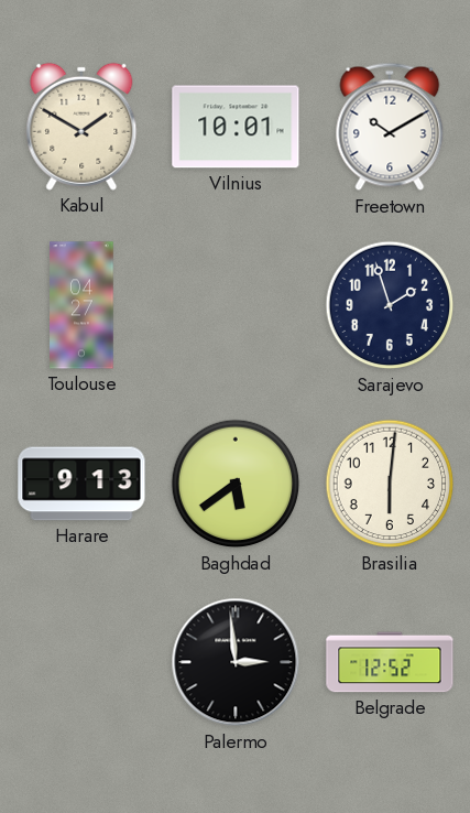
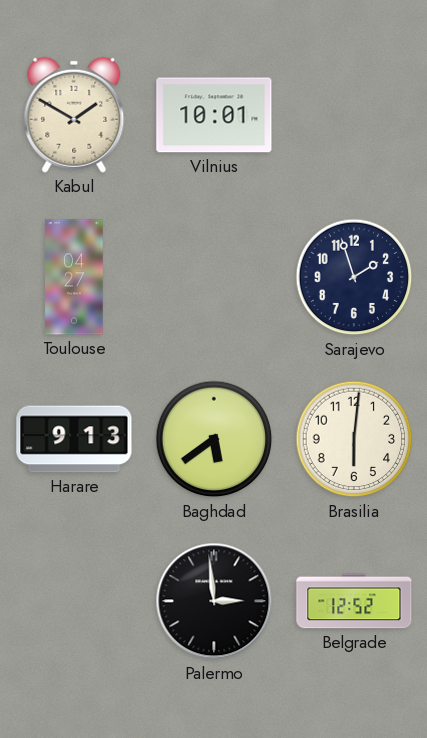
Freetown: 10:10 -> none
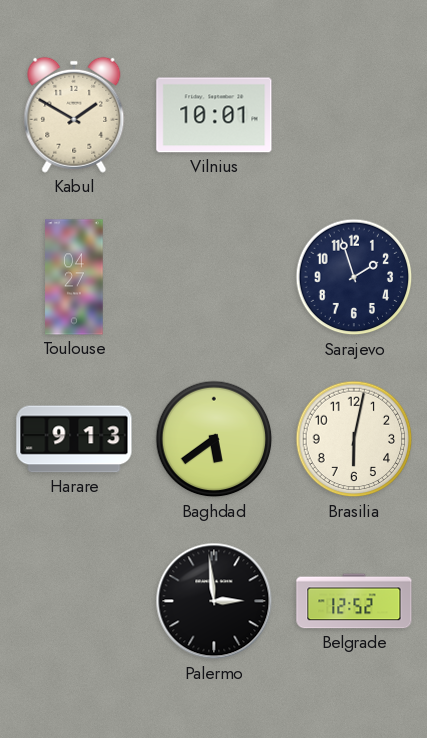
Brasilia: 6:01 -> 6:02
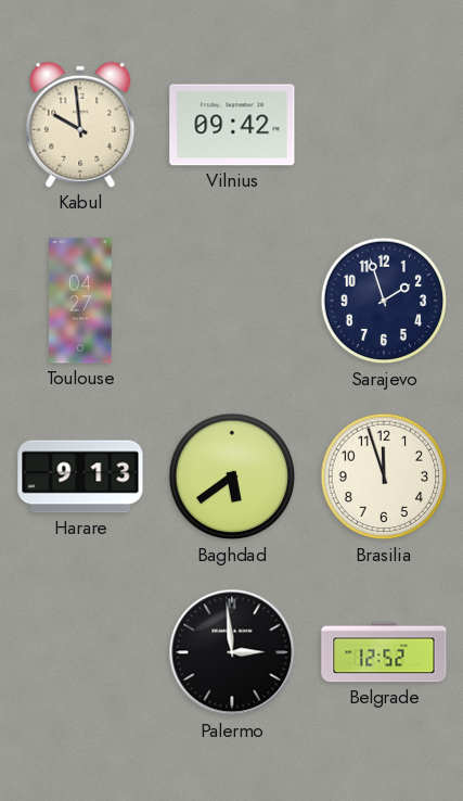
Kabul: 1:50 -> 9:59
Vilnius: 10:01 -> 09:42
Brasilia: 6:02 -> 11:57
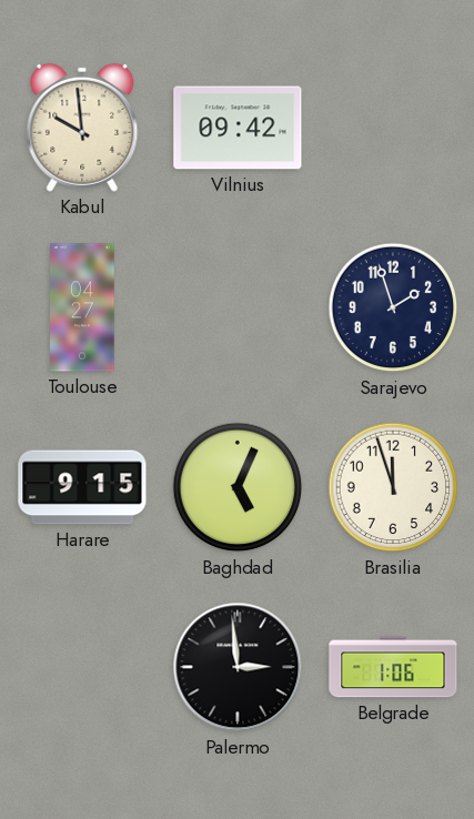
Harare: 9:13 -> 9:15
Baghdad: 5:39 -> 5:04
Belgrade: 12:52 -> 1:06
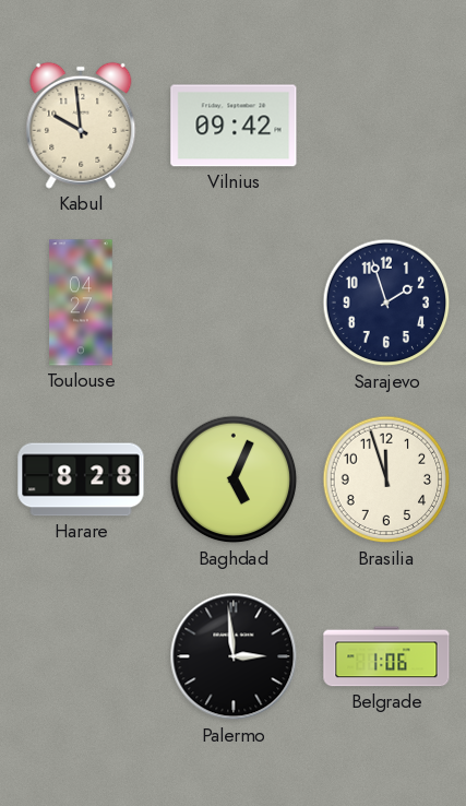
Harare: 9:15 -> 8:28
